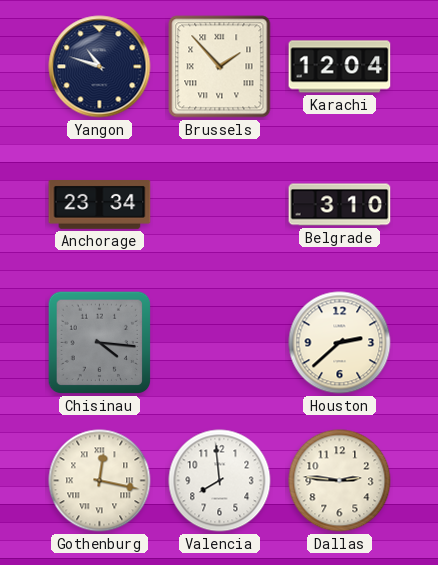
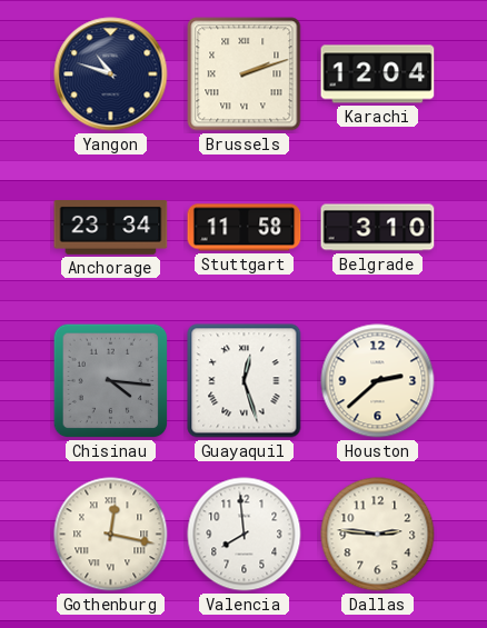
Brussels: 1:53 -> 2:12
Stuttgart: none -> 11:58
Guayaquil: none -> 12:27
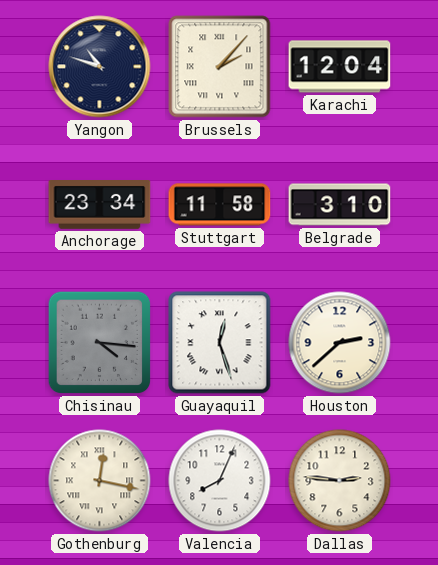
Brussels: 2:12 -> 2:07
Valencia: 7:59 -> 8:04
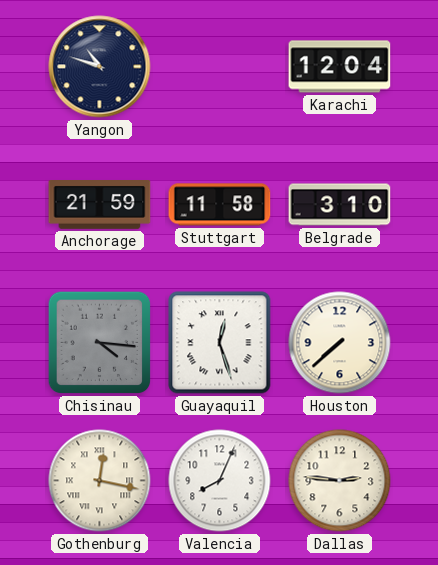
Brussels: 2:07 -> none
Anchorage: 23:34 -> 21:59
Houston: 2:38 -> 7:38
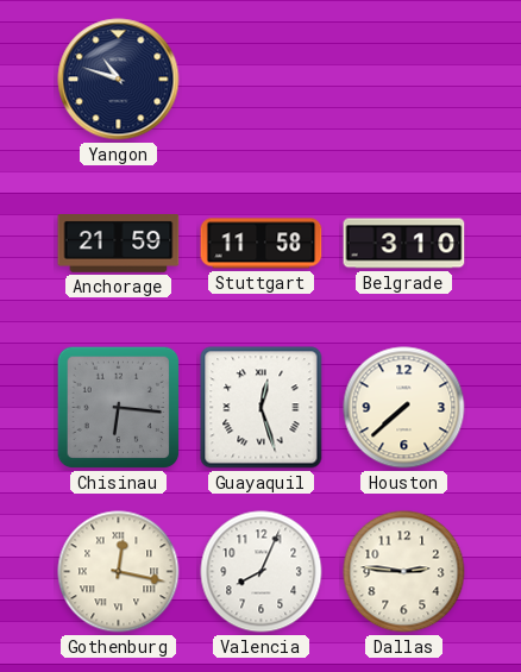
Karachi: 12:04 -> none
Chisinau: 4:16 -> 6:16
